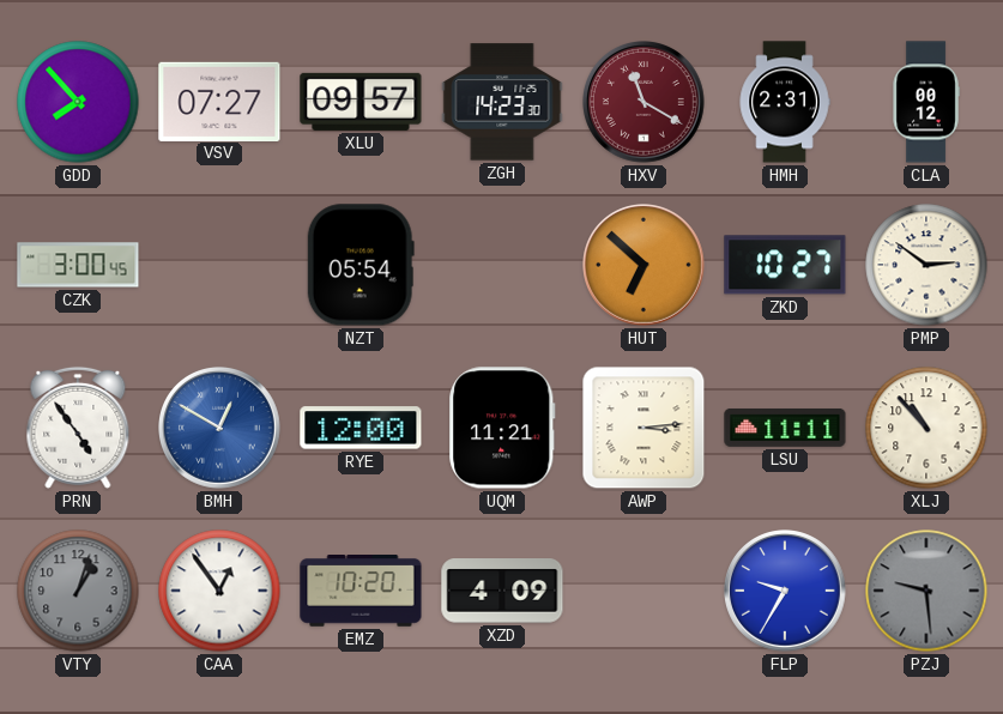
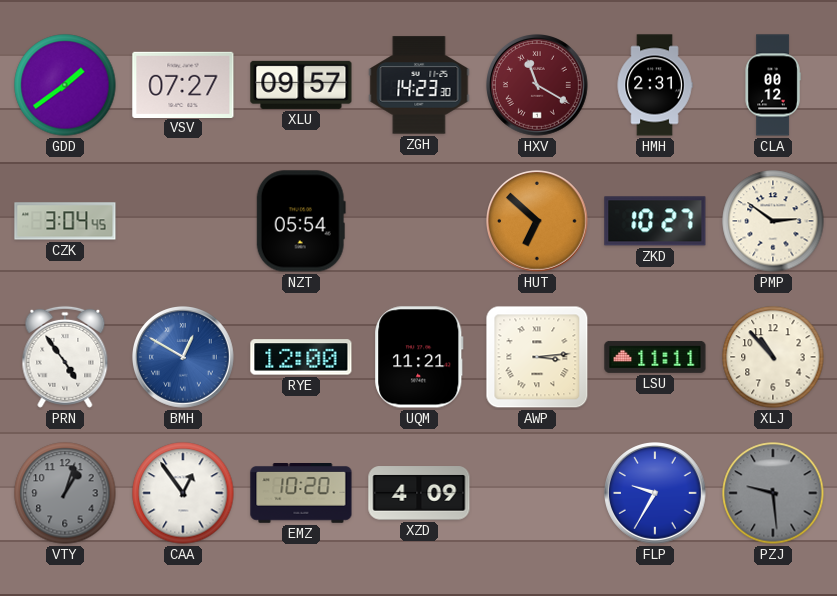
GDD: 7:53 -> 1:39
CZK: 3:00 -> 3:04
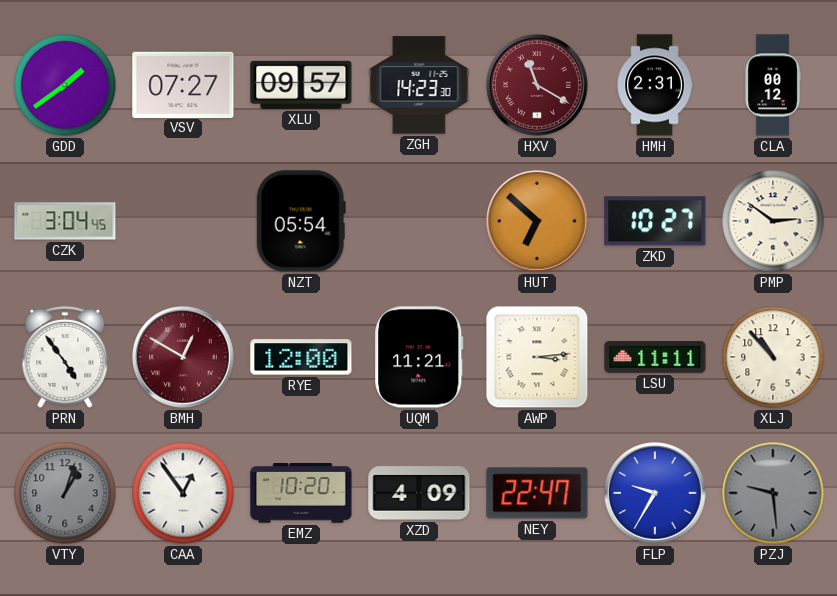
BMH dial: blue -> burgundy
NEY: none -> 22:47
